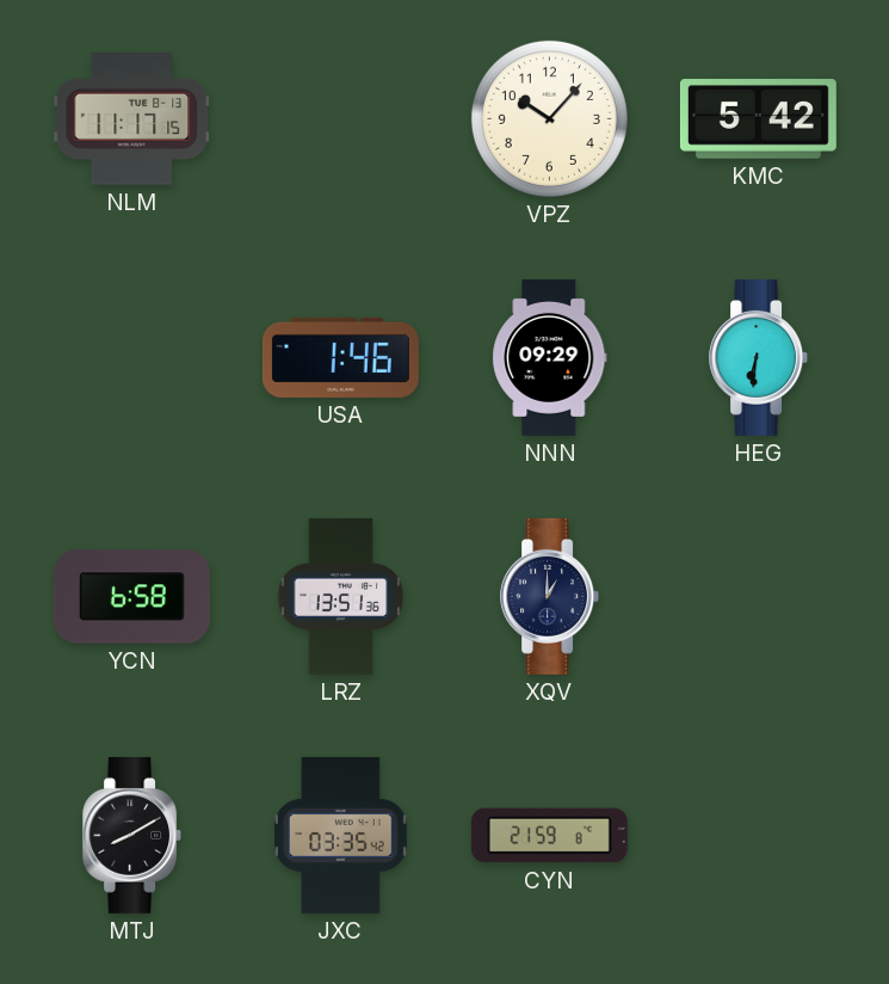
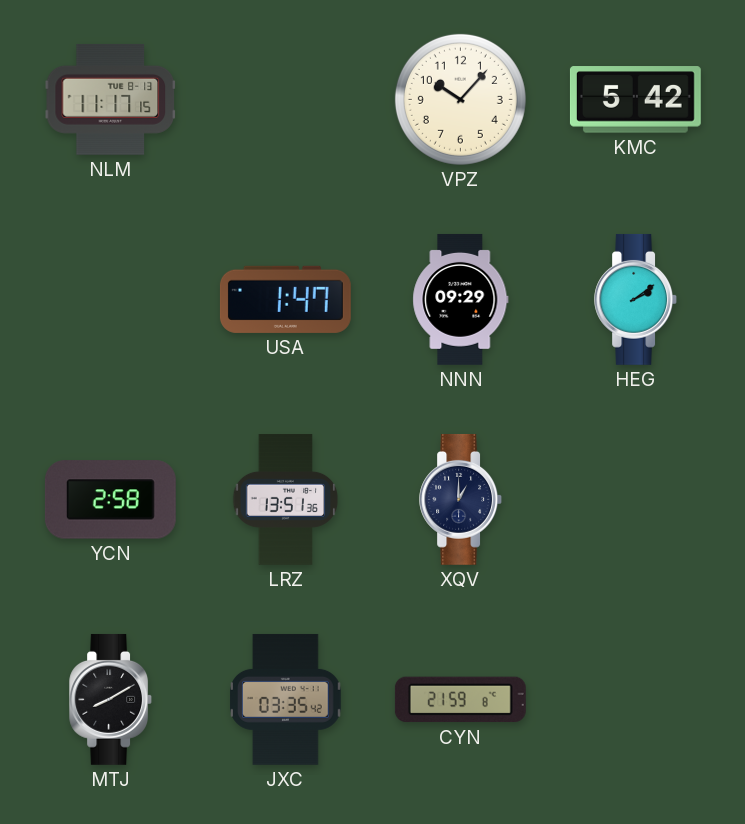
USA: 1:46 -> 1:47
HEG: 6:31 -> 2:09
YCN: 6:58 -> 2:58
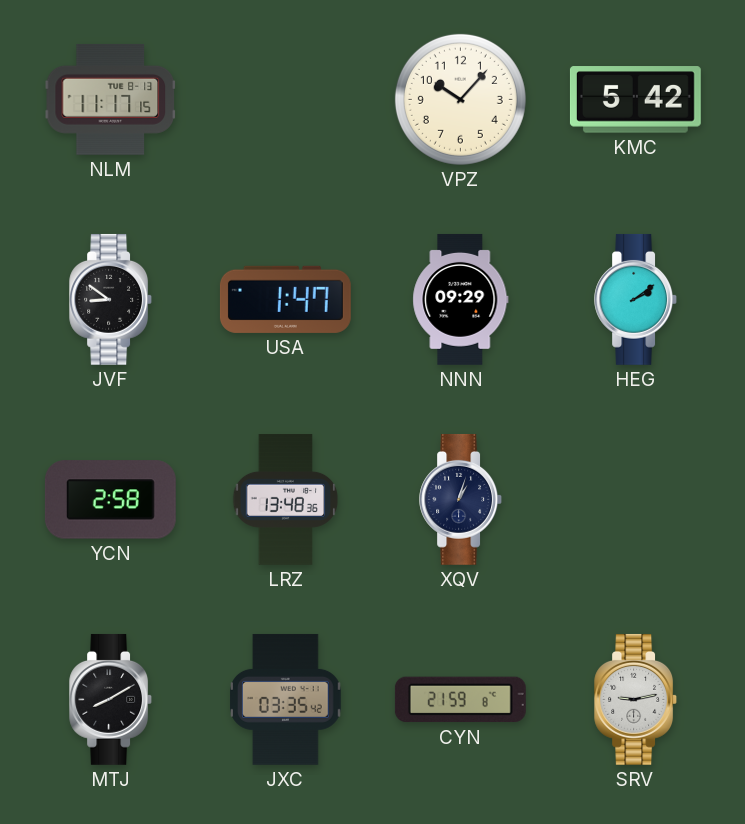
JVF: none -> 8:51
LRZ: 13:51 -> 13:48
XQV: 1:00 -> 1:03
SRV: none -> 9:13
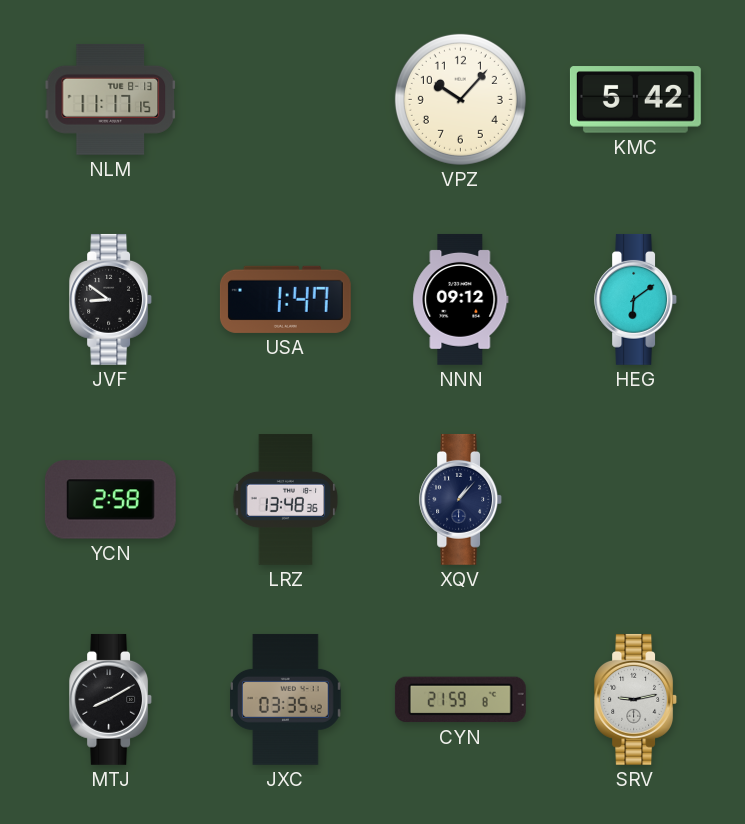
NNN: 09:29 -> 09:12
HEG: 2:09 -> 6:09
XQV: 1:03 -> 1:07
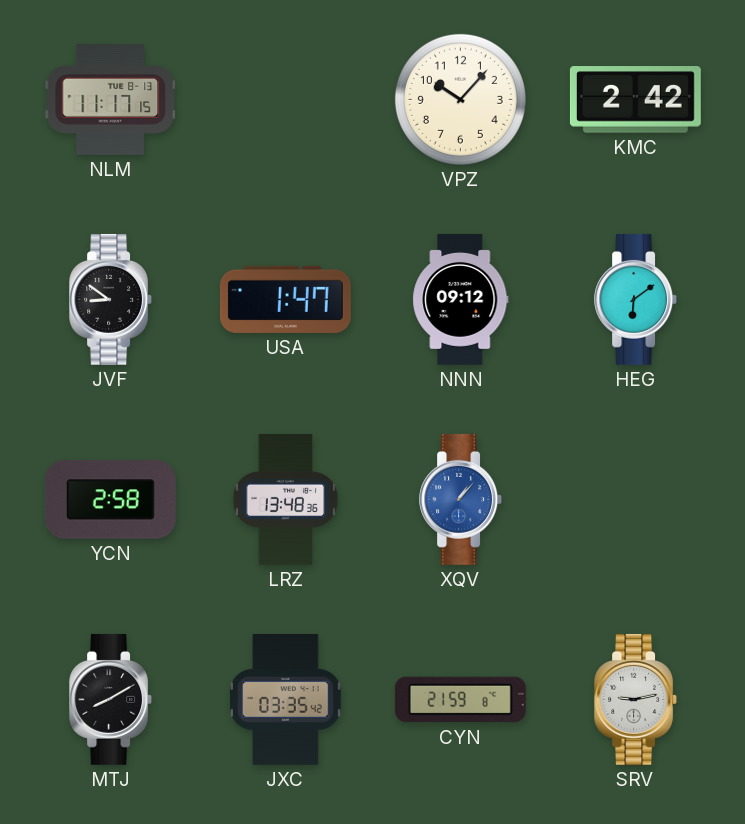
KMC: 5:42 -> 2:42
XQV dial: navy -> blue
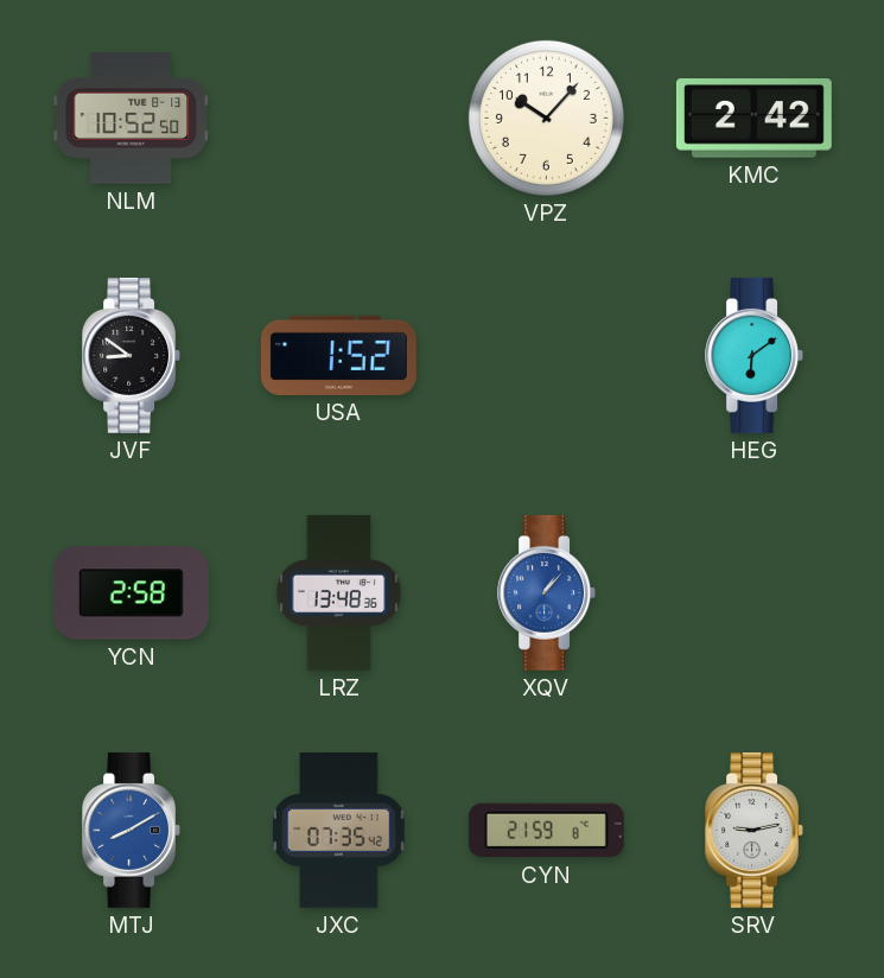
NLM: 11:17 -> 10:52
USA: 1:47 -> 1:52
NNN: 09:12 -> none
MTJ dial: black -> blue
JXC: 03:35 -> 07:35
